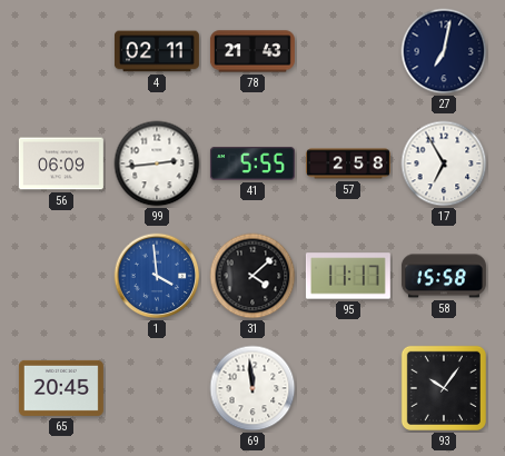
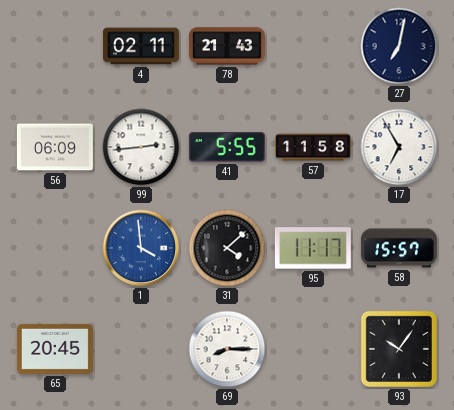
57: 2:58 -> 11:58
58: 15:58 -> 15:57
69: 11:59 -> 8:15
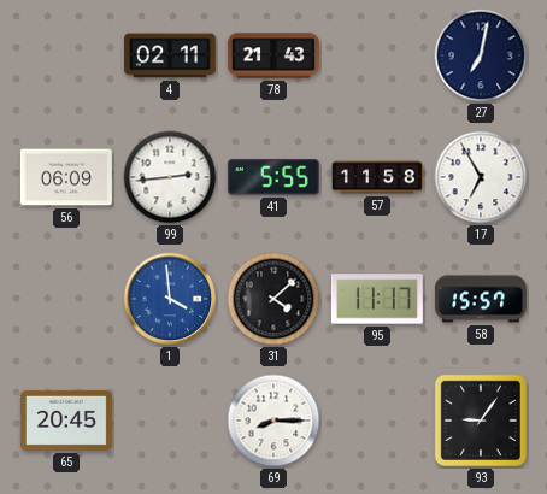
93: 10:06 -> 9:06
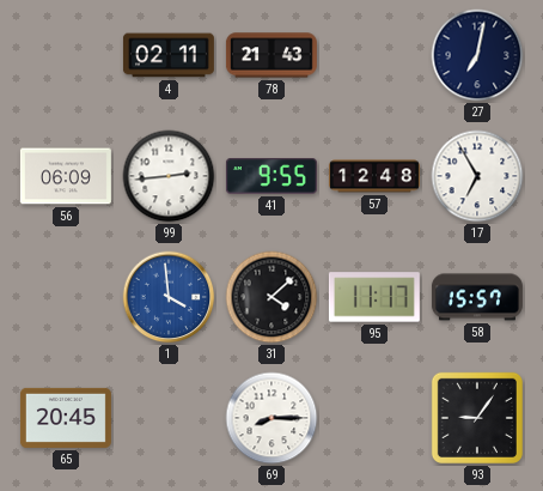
41: 5:55 -> 9:55
57: 11:58 -> 12:48
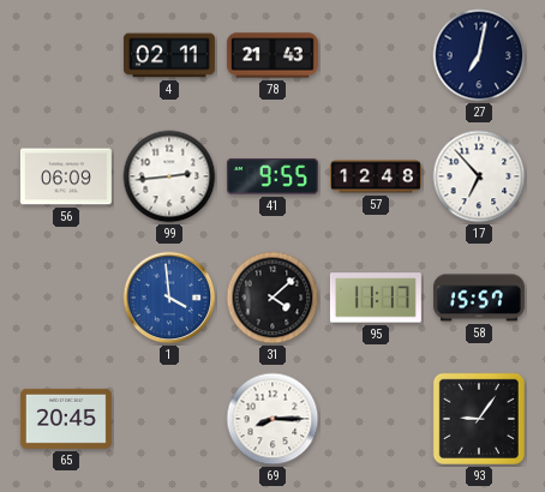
17: 6:55 -> 6:53
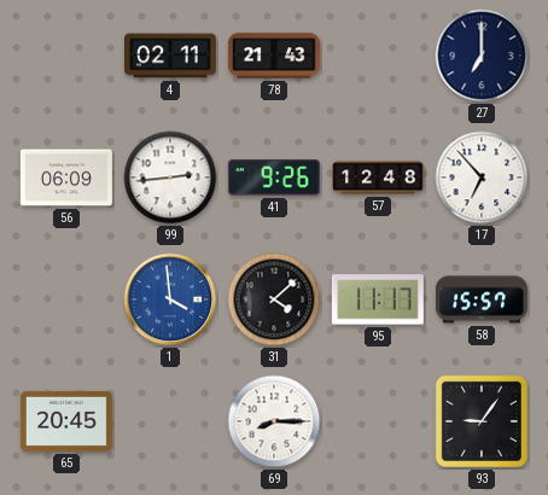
27: 7:02 -> 7:00
41: 9:55 -> 9:26
